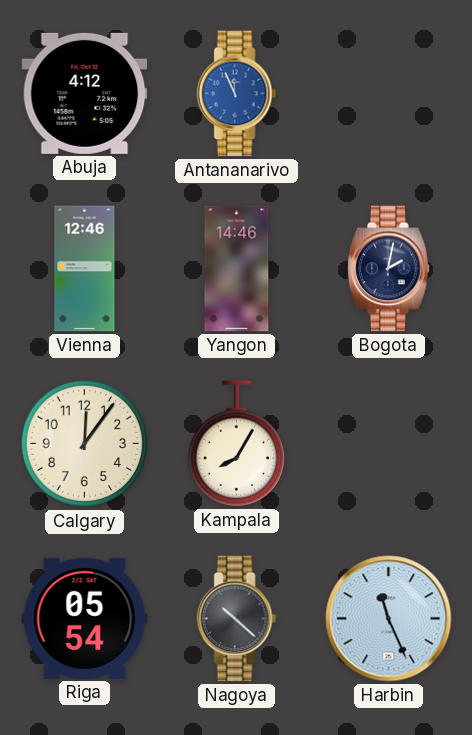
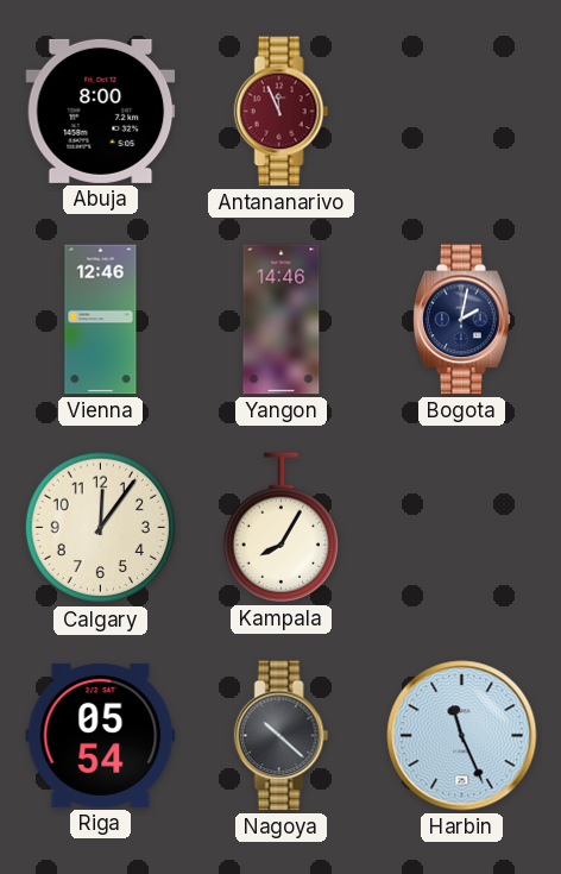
Abuja: 4:12 -> 8:00
Antananarivo dial: blue -> burgundy
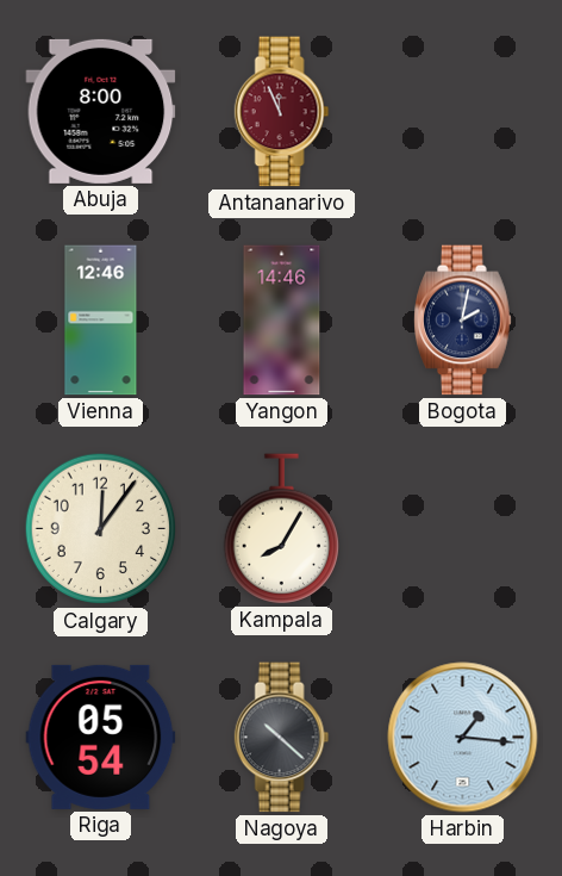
Harbin: 11:26 -> 1:16
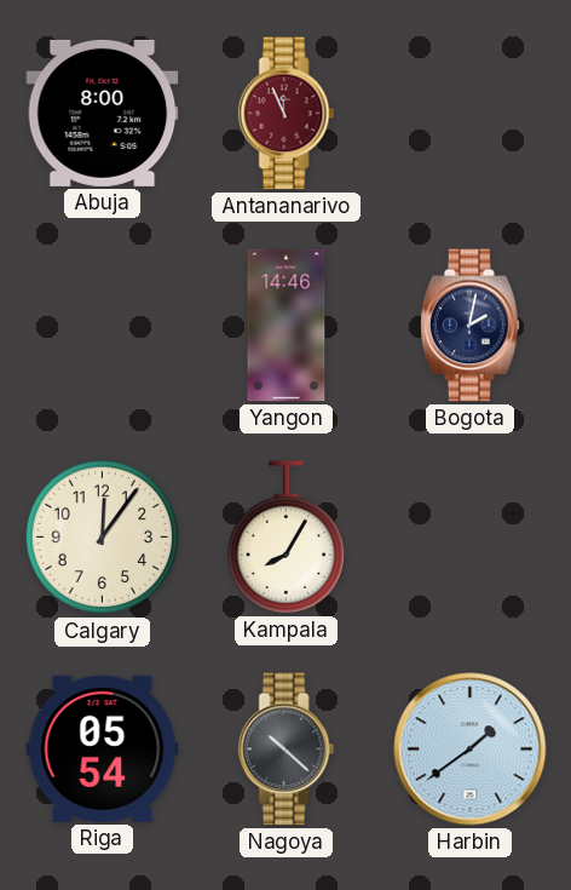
Vienna: 12:46 -> none
Harbin: 1:16 -> 1:39
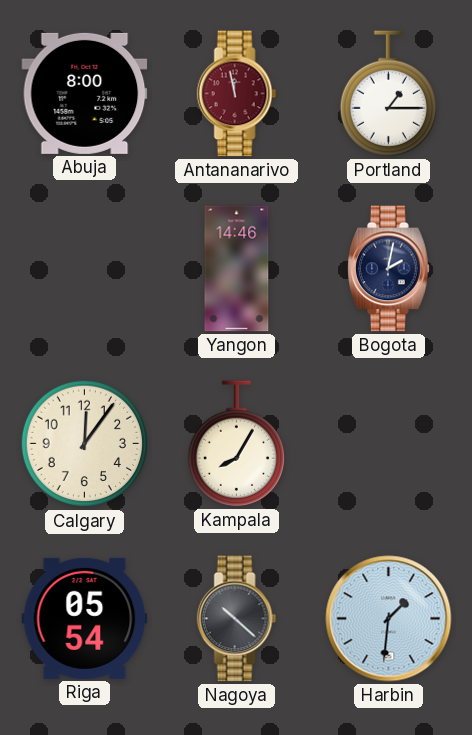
Antananarivo: 11:56 -> 11:58
Portland: none -> 1:15
Harbin: 1:39 -> 1:31
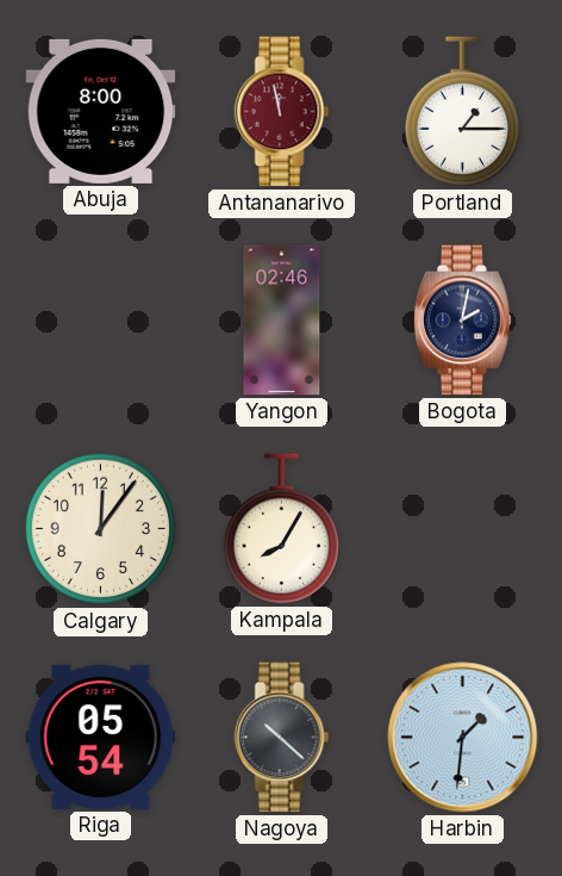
Yangon: 14:46 -> 02:46
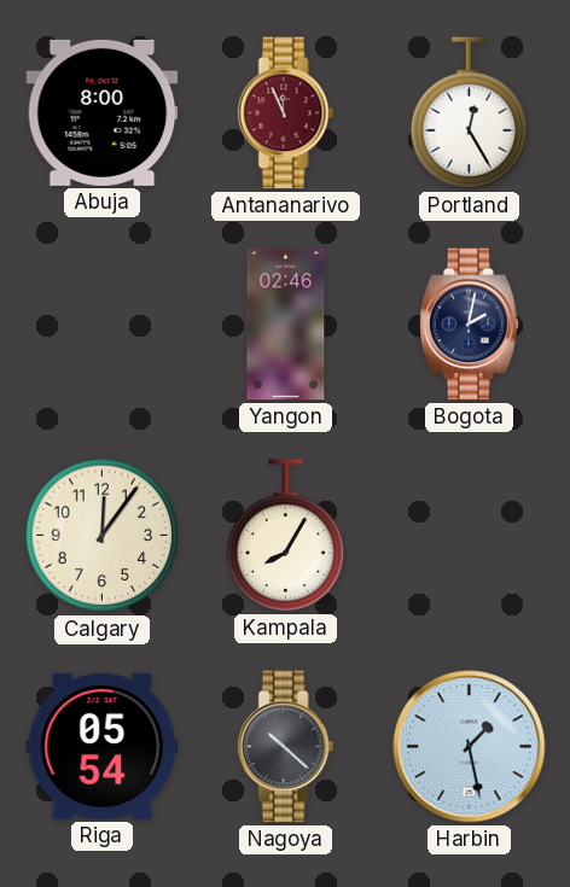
Antananarivo: 11:58 -> 11:56
Portland: 1:15 -> 12:25
Harbin: 1:31 -> 1:28
